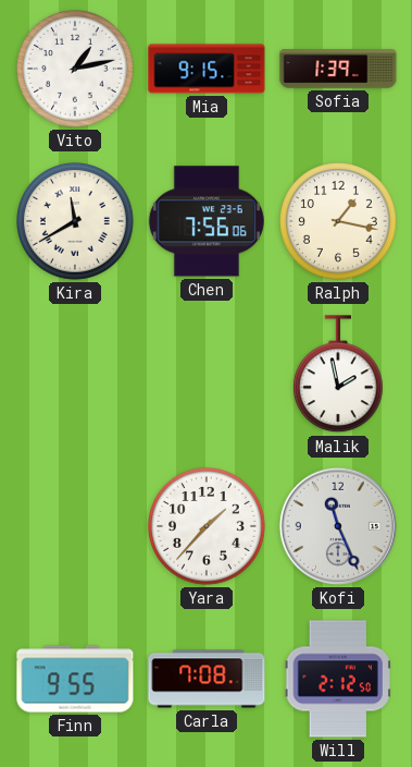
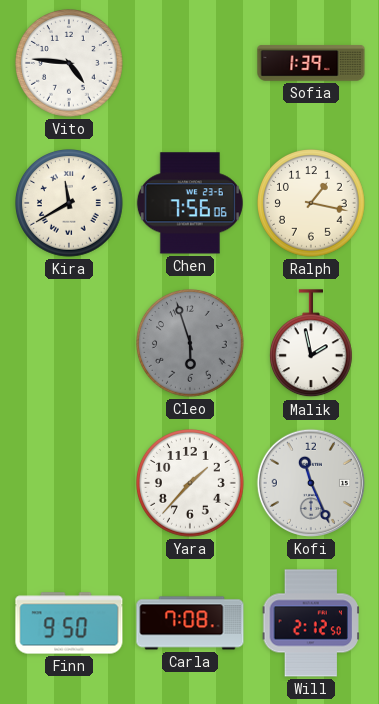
Vito: 1:13 -> 4:46
Mia: 9:15 -> none
Cleo: none -> 5:57
Finn: 9:55 -> 9:50
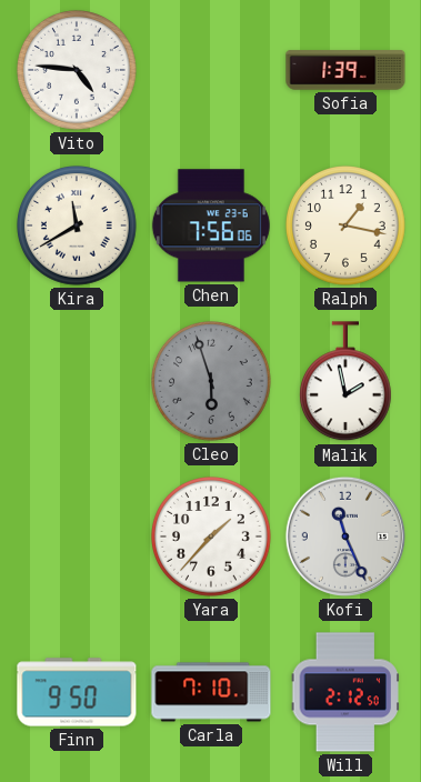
Carla: 7:08 -> 7:10
